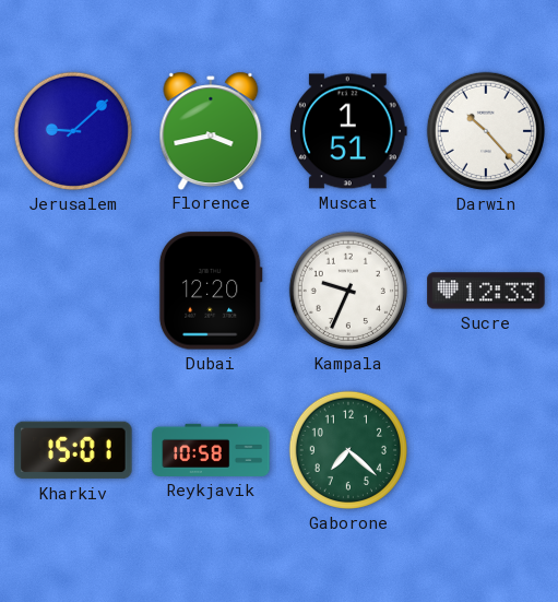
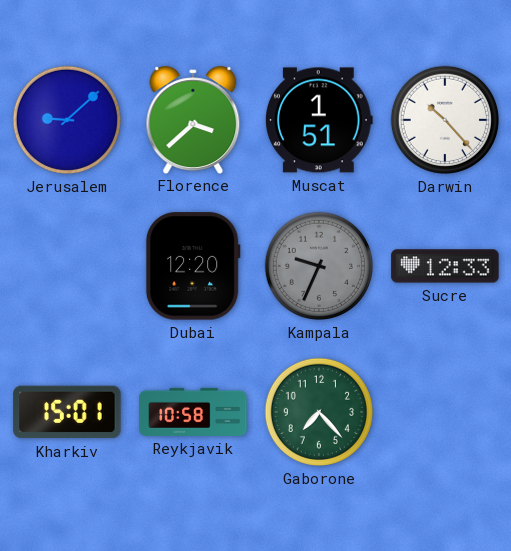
Florence: 3:43 -> 3:38
Kampala dial: white -> grey
Gaborone: 7:22 -> 7:23
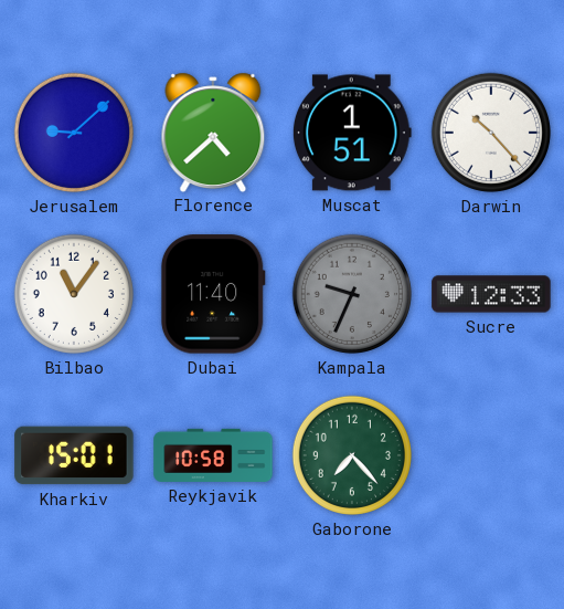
Florence: 3:38 -> 4:38
Bilbao: none -> 11:06
Dubai: 12:20 -> 11:40
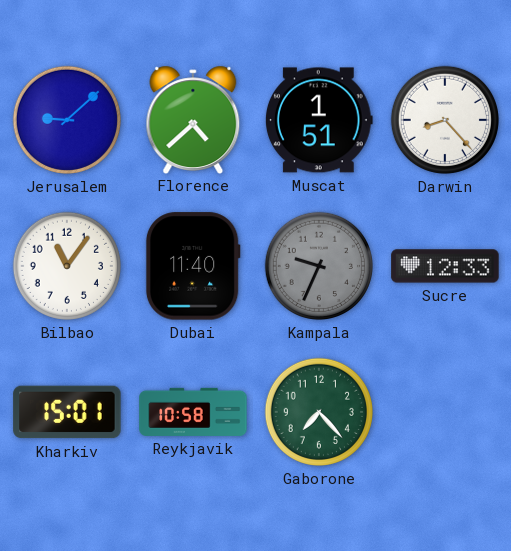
Darwin: 10:23 -> 8:23
